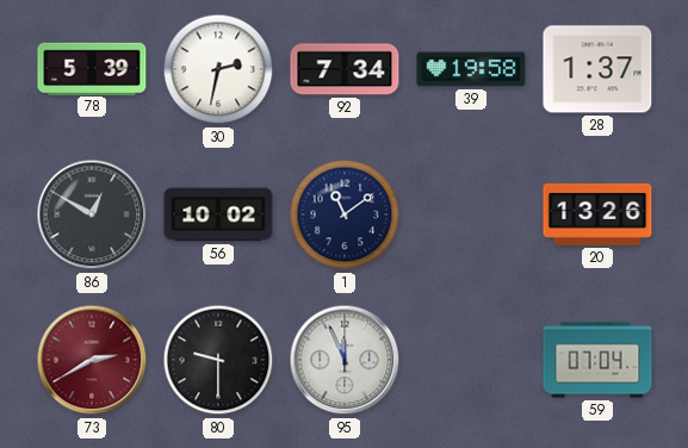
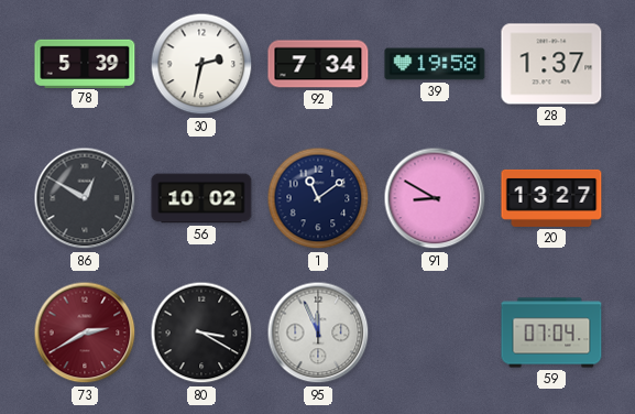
91: none -> 8:50
20: 13:26 -> 13:27
80: 9:30 -> 3:20
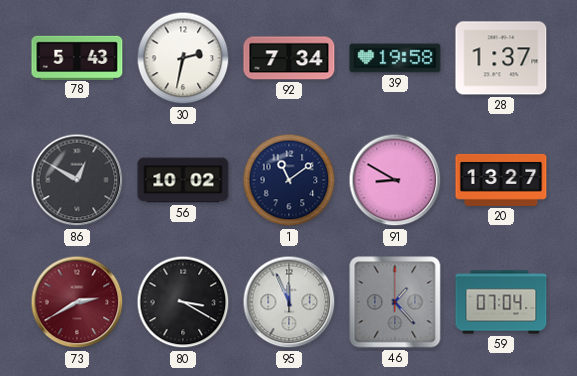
78: 5:39 -> 5:43
46: none -> 1:23
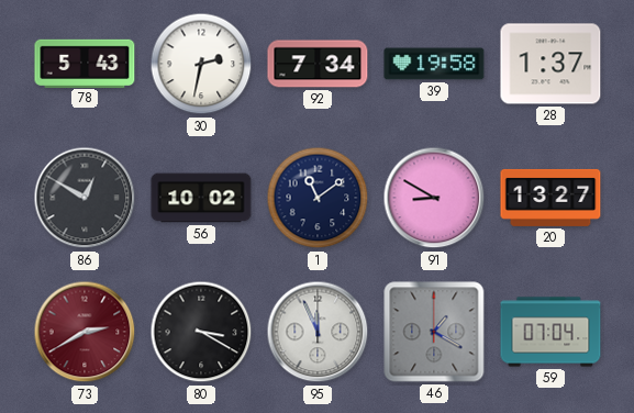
46: 1:23 -> 1:20
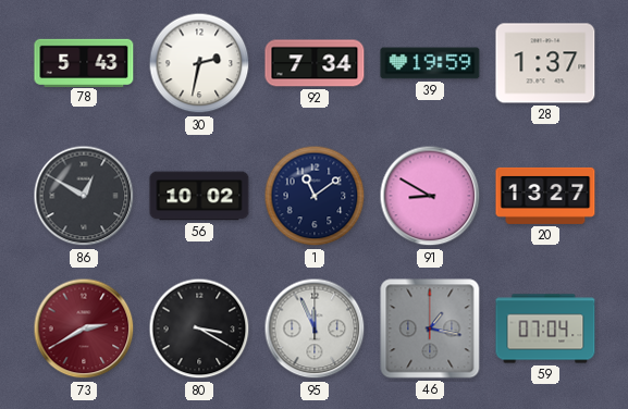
39: 19:58 -> 19:59
46: 1:20 -> 1:17
